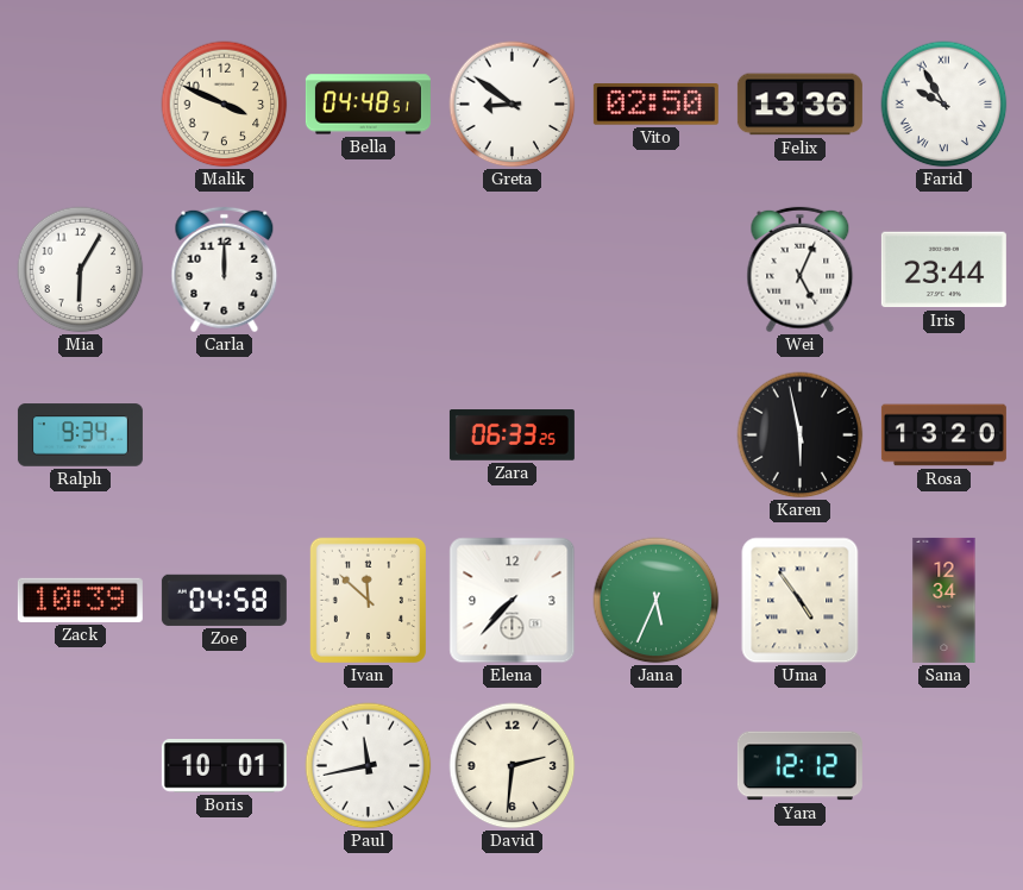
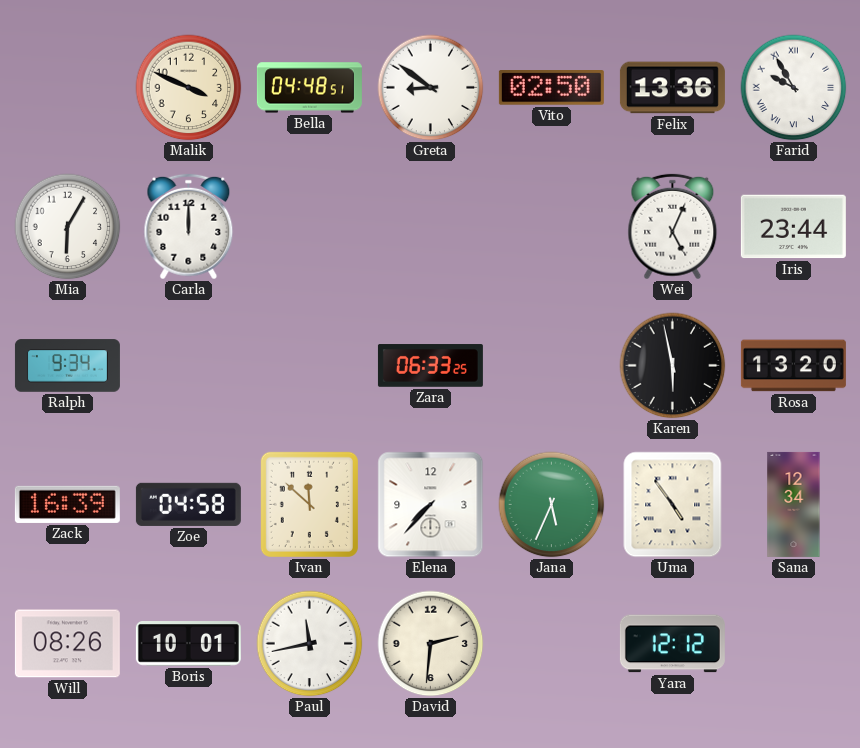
Zack: 10:39 -> 16:39
Will: none -> 08:26
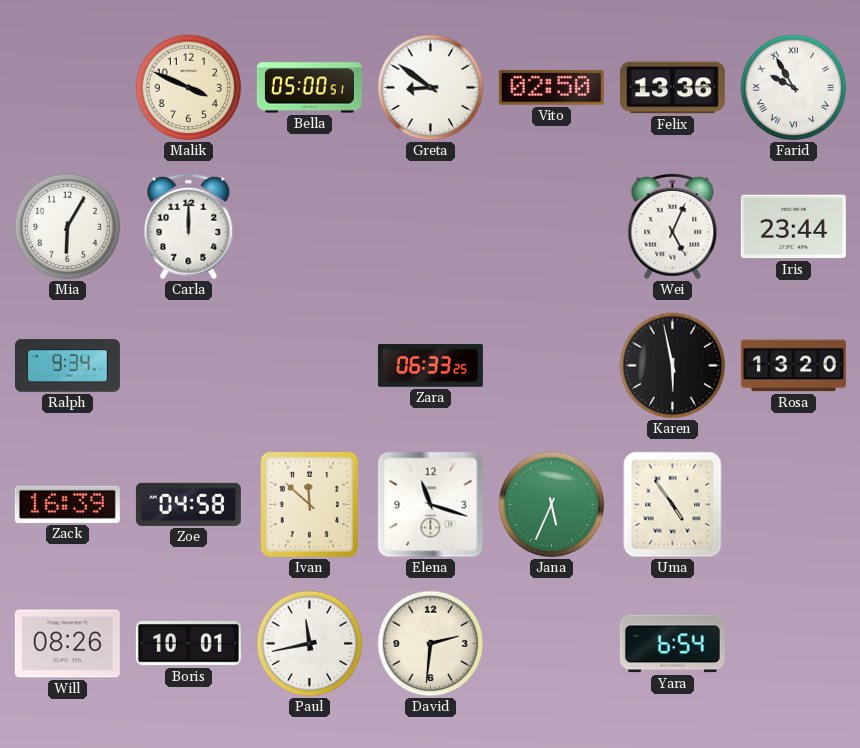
Bella: 04:48 -> 05:00
Elena: 7:37 -> 11:18
Sana: 12:34 -> none
Yara: 12:12 -> 6:54
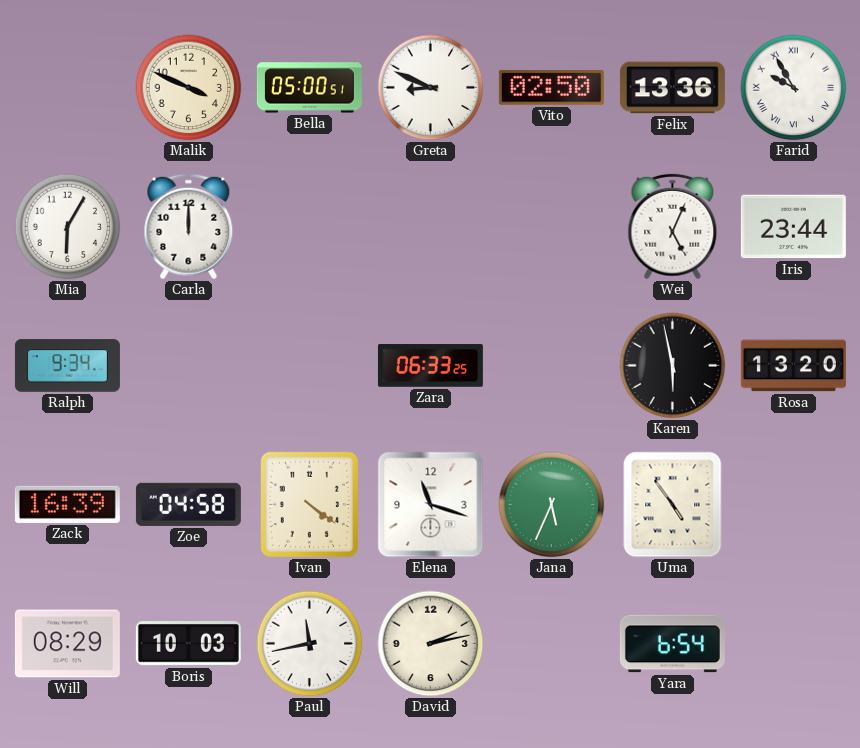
Greta: 8:51 -> 8:49
Ivan: 11:52 -> 4:21
Will: 08:26 -> 08:29
Boris: 10:01 -> 10:03
David: 2:31 -> 2:13
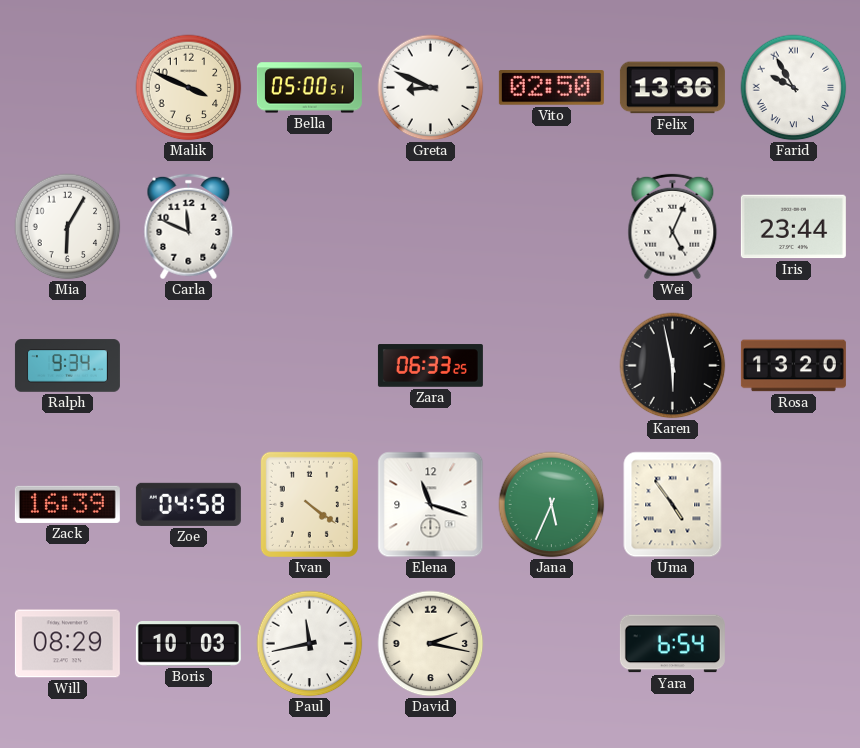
Carla: 12:00 -> 11:49
David: 2:13 -> 2:17
